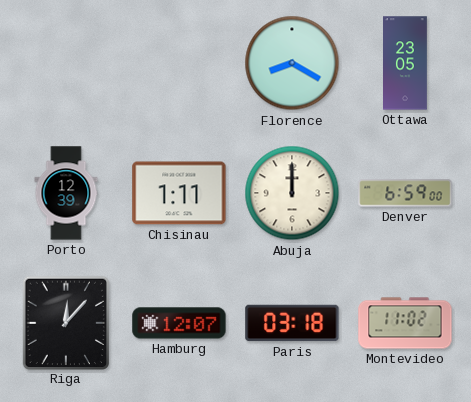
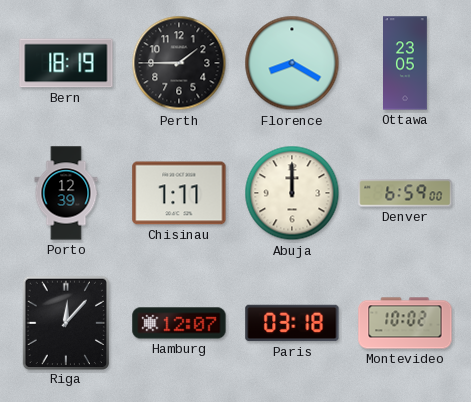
Bern: none -> 18:19
Perth: none -> 1:45
Montevideo: 11:02 -> 10:02
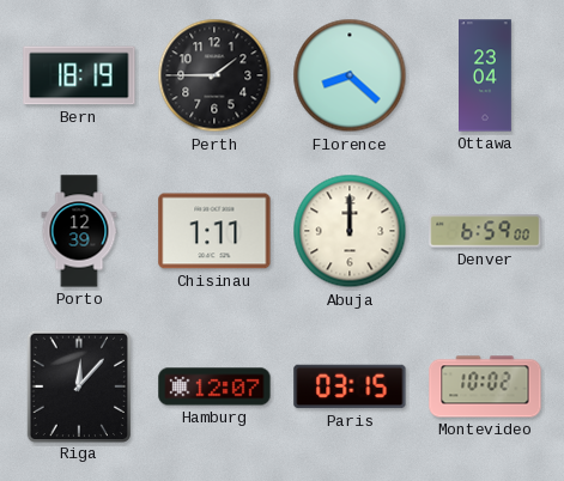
Florence: 8:20 -> 8:22
Ottawa: 23:05 -> 23:04
Paris: 03:18 -> 03:15
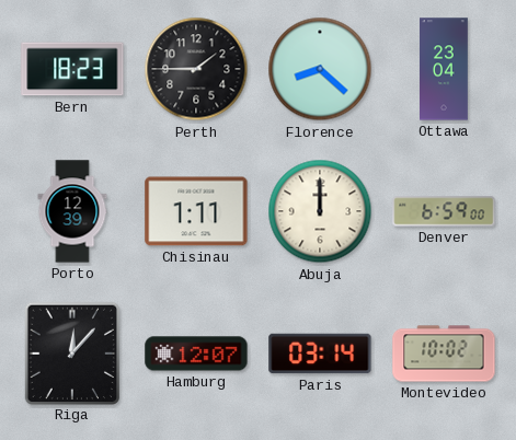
Bern: 18:19 -> 18:23
Paris: 03:15 -> 03:14
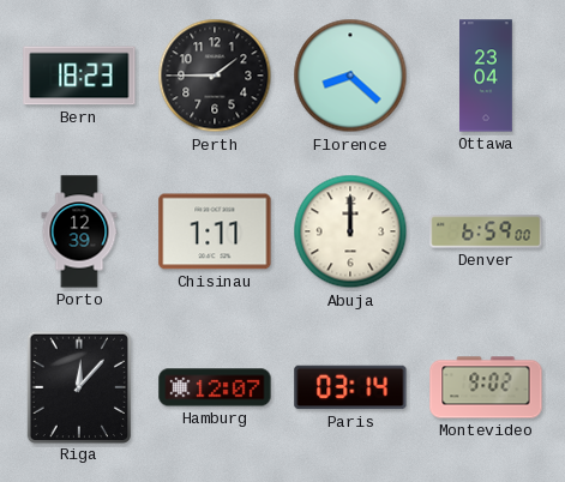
Montevideo: 10:02 -> 9:02
